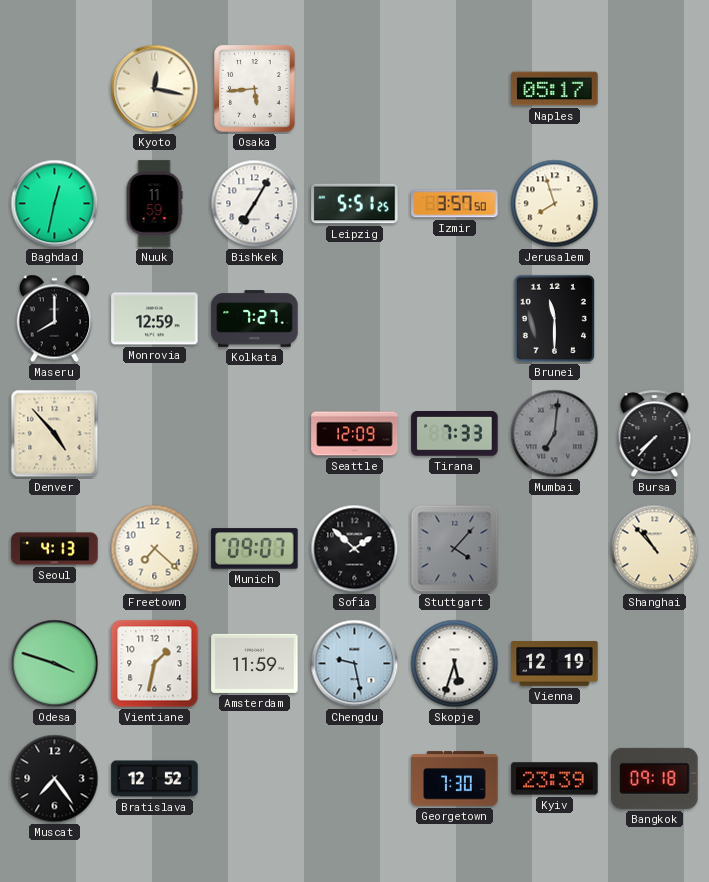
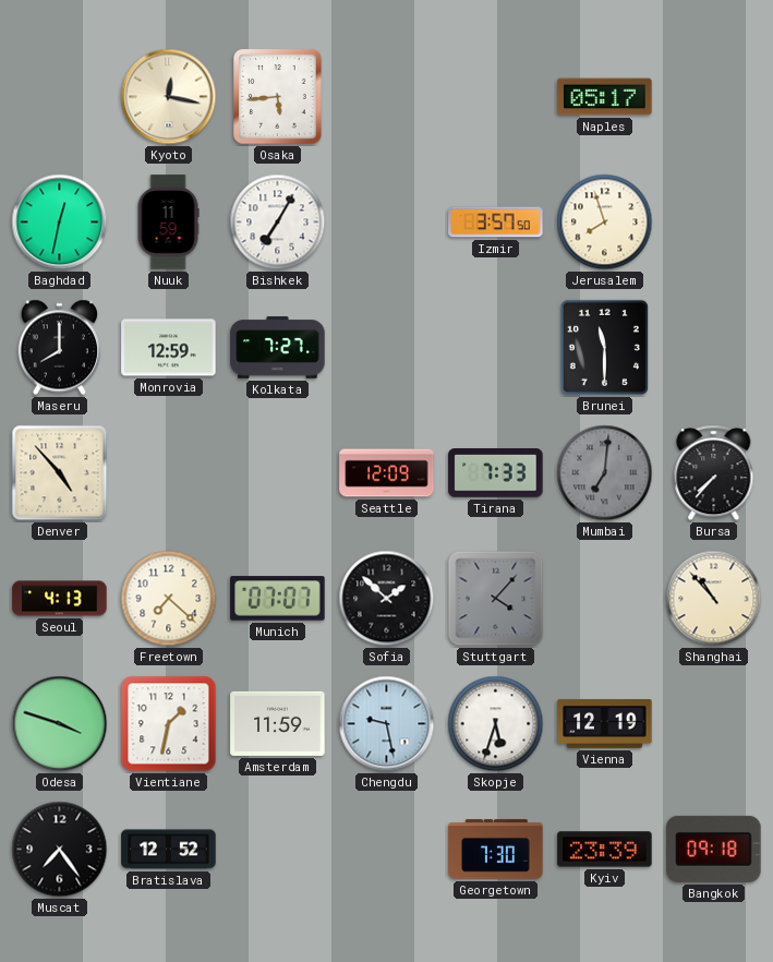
Leipzig: 5:51 -> none
Munich: 09:07 -> 07:07
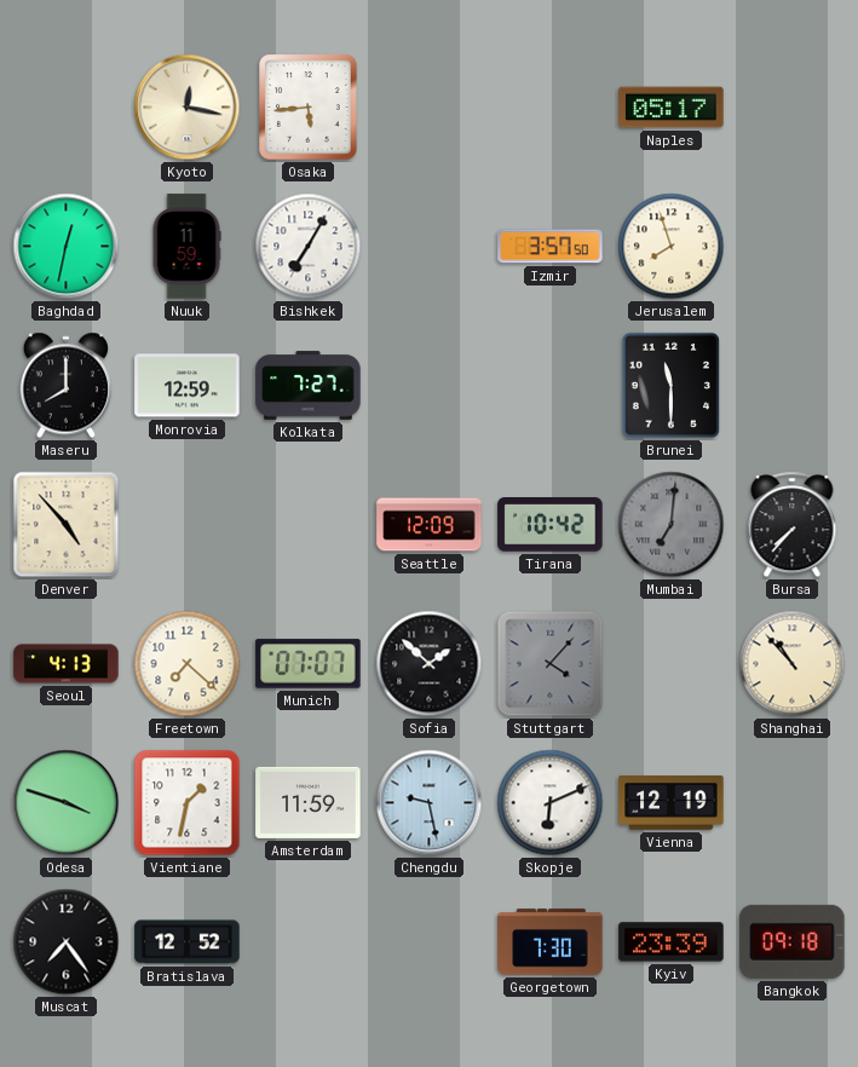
Tirana: 7:33 -> 10:42
Skopje: 5:33 -> 6:11
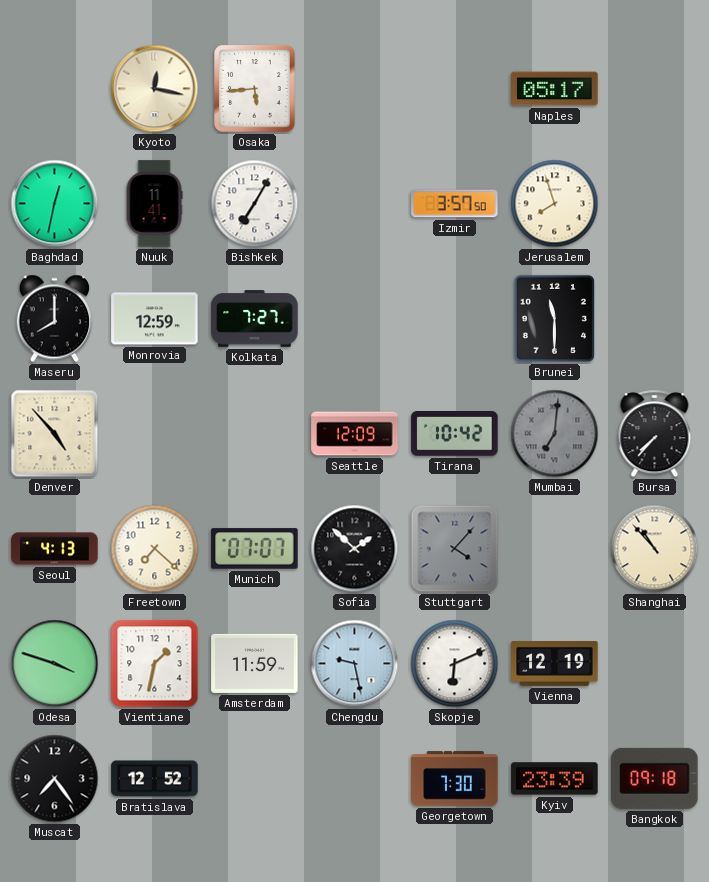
Nuuk: 11:59 -> 11:41
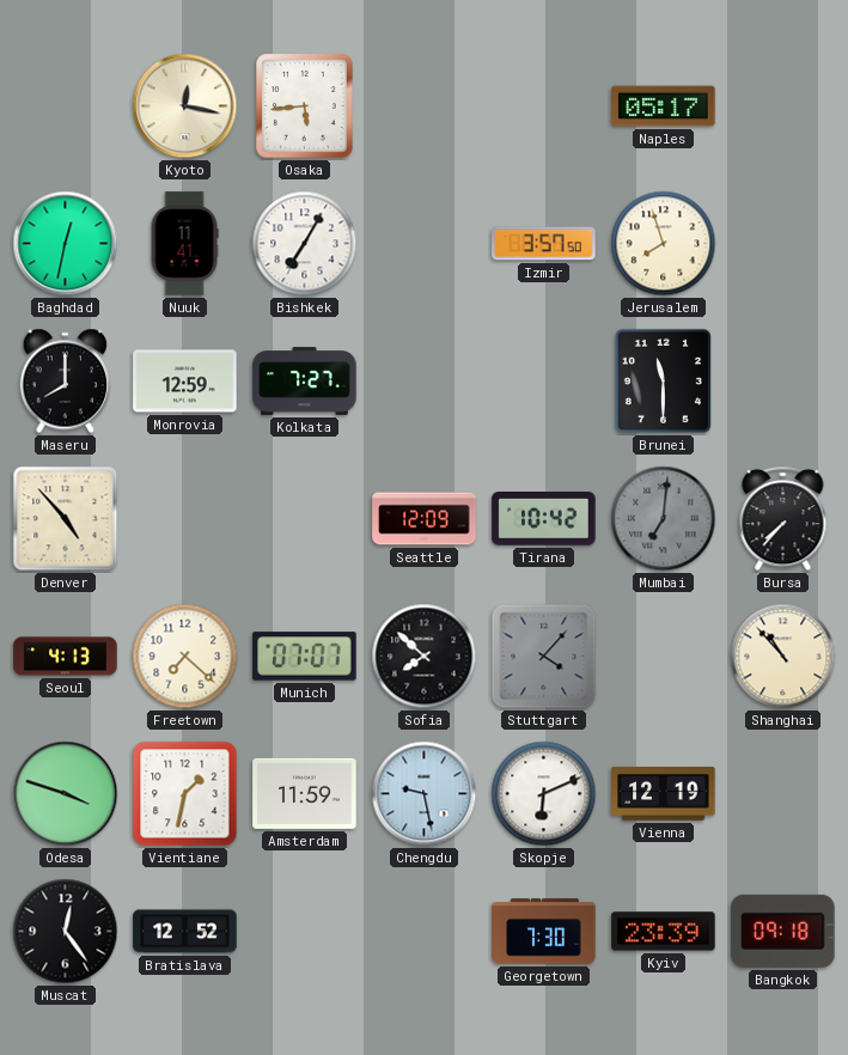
Sofia: 1:52 -> 7:52
Muscat: 7:24 -> 12:24
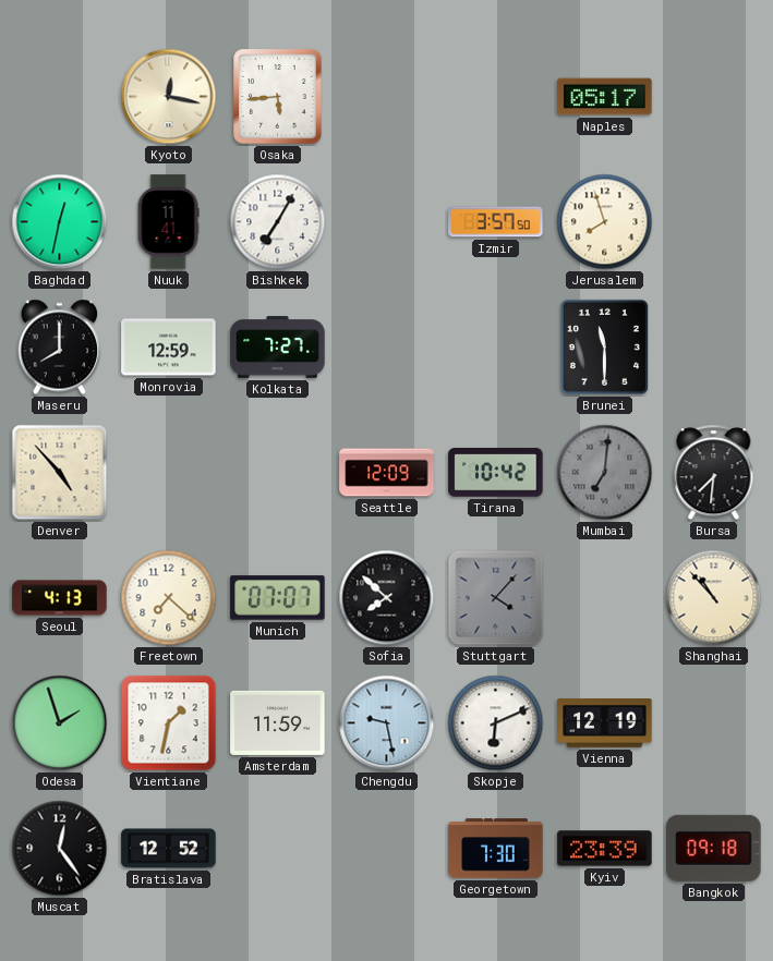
Bursa: 7:37 -> 7:31
Odesa: 3:48 -> 1:57
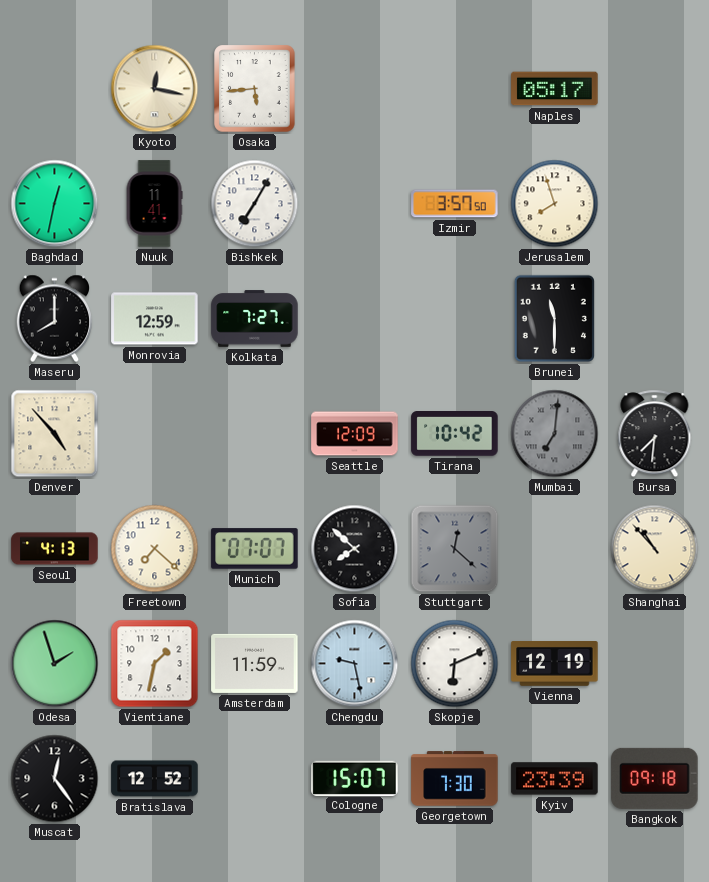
Stuttgart: 4:07 -> 12:22
Cologne: none -> 15:07
